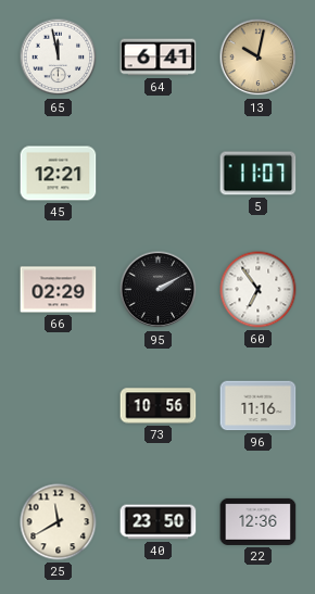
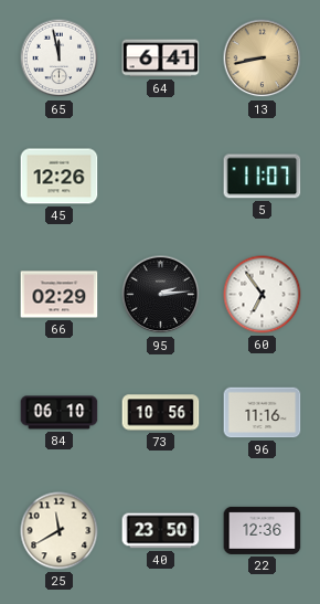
13: 10:02 -> 8:43
45: 12:21 -> 12:26
95: 2:10 -> 2:14
84: none -> 06:10
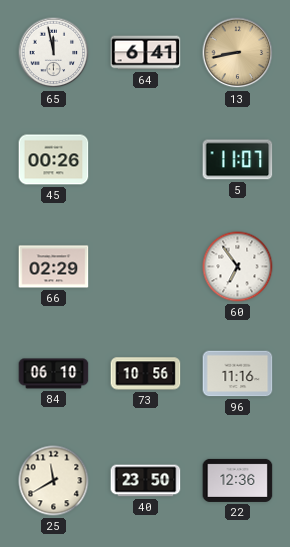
45: 12:26 -> 00:26
95: 2:14 -> none
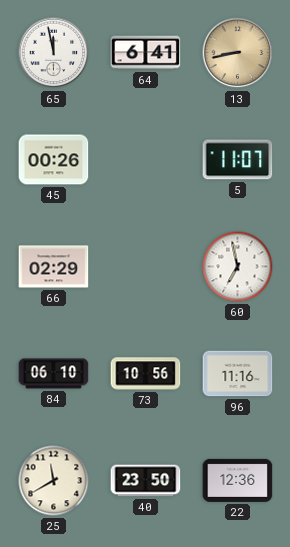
60: 6:54 -> 6:58
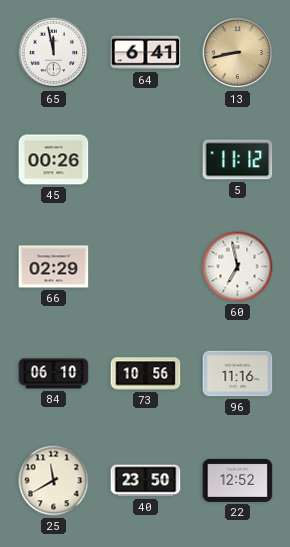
5: 11:07 -> 11:12
22: 12:36 -> 12:52
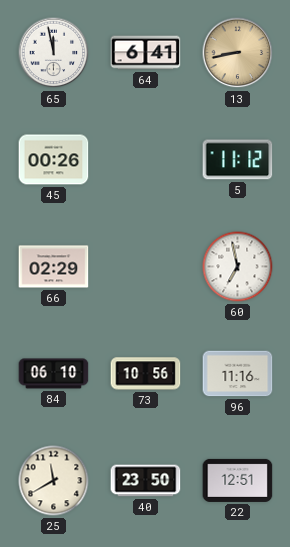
22: 12:52 -> 12:51
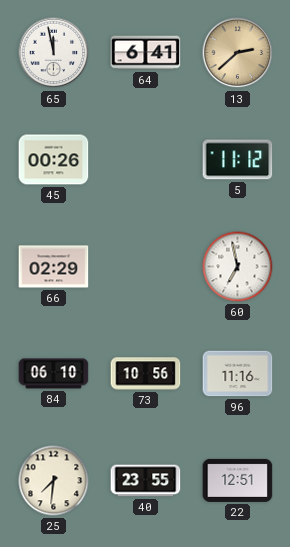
13: 8:43 -> 2:38
25: 11:40 -> 7:31
40: 23:50 -> 23:55
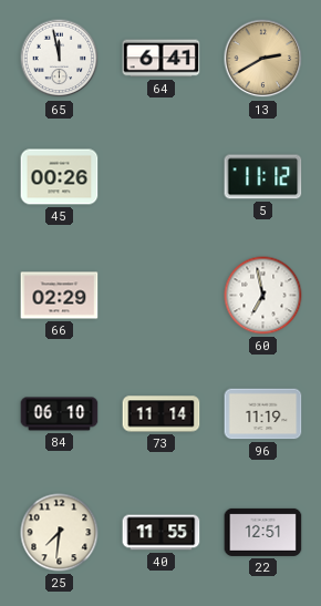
13: 2:38 -> 2:40
73: 10:56 -> 11:14
96: 11:16 -> 11:19
40: 23:55 -> 11:55
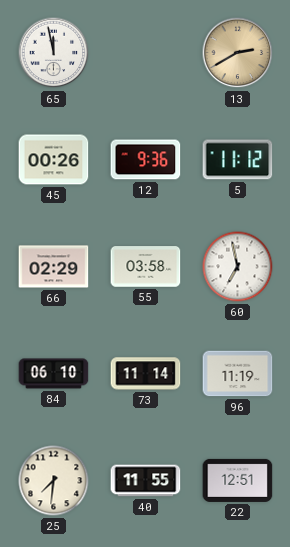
64: 6:41 -> none
12: none -> 9:36
55: none -> 03:58
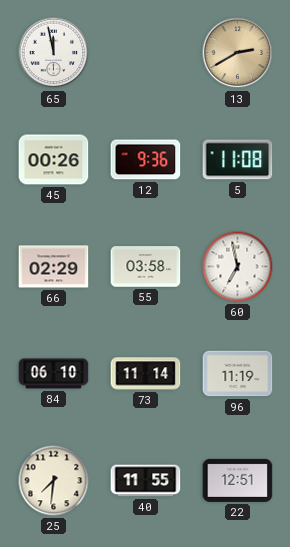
5: 11:12 -> 11:08
